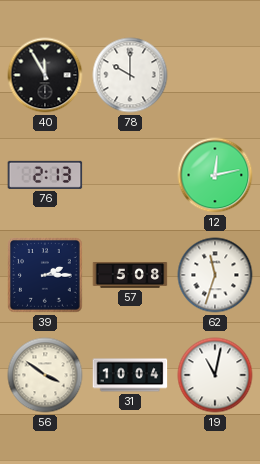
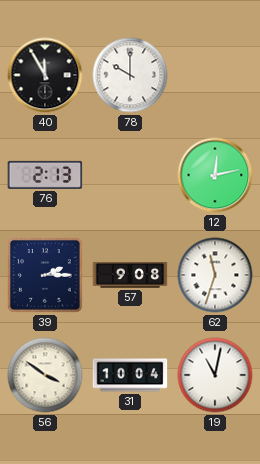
57: 5:08 -> 9:08
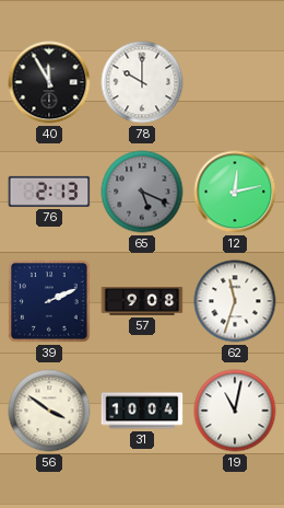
65: none -> 5:19
39: 2:15 -> 2:11
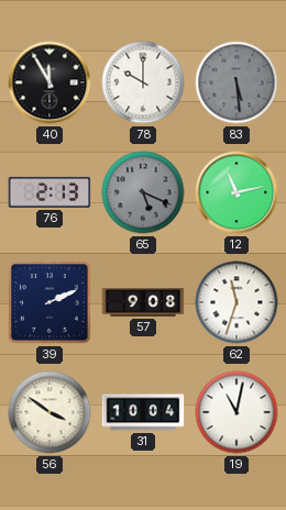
83: none -> 5:29
12: 12:13 -> 11:13
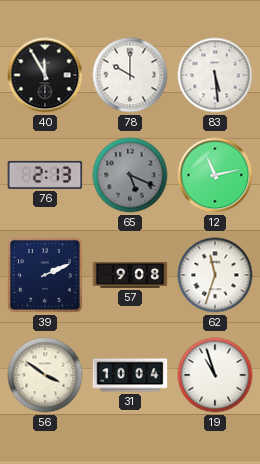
83 dial: grey -> white
19: 11:02 -> 10:57
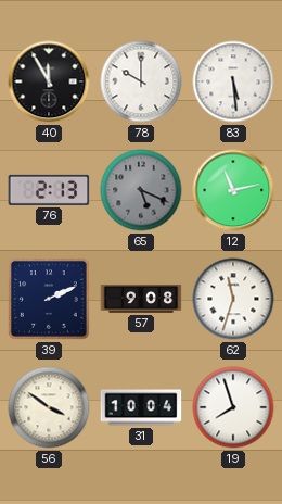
19: 10:57 -> 7:57
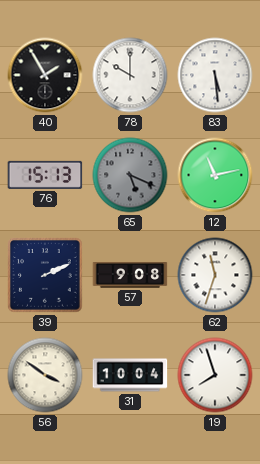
40: 11:55 -> 1:55
76: 2:13 -> 15:13
